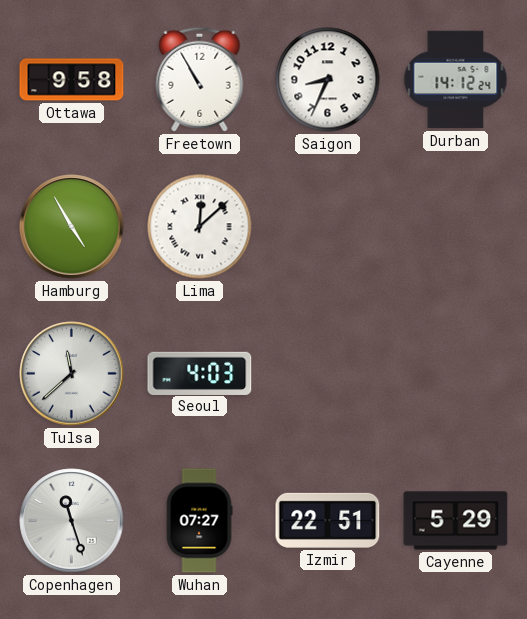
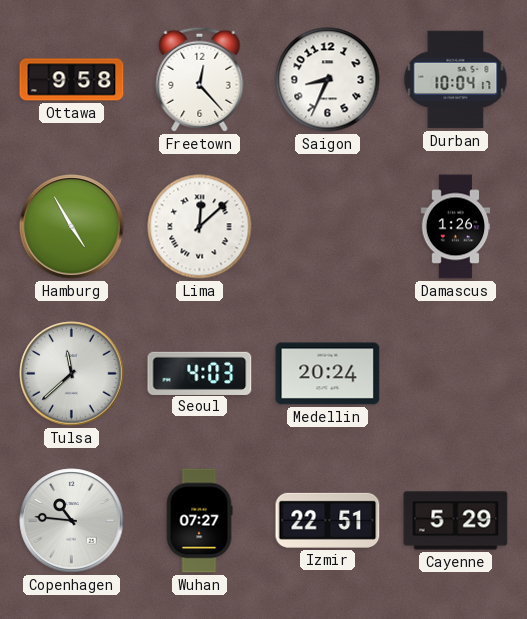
Freetown: 10:55 -> 12:23
Durban: 14:12 -> 10:04
Damascus: none -> 1:26
Medellin: none -> 20:24
Copenhagen: 11:27 -> 10:46
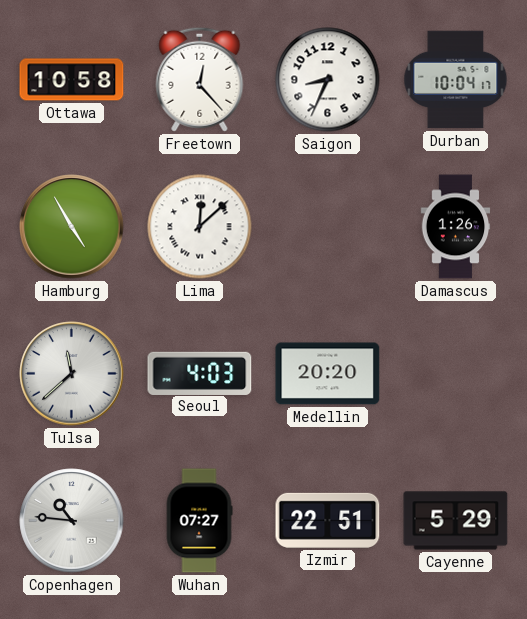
Ottawa: 9:58 -> 10:58
Medellin: 20:24 -> 20:20
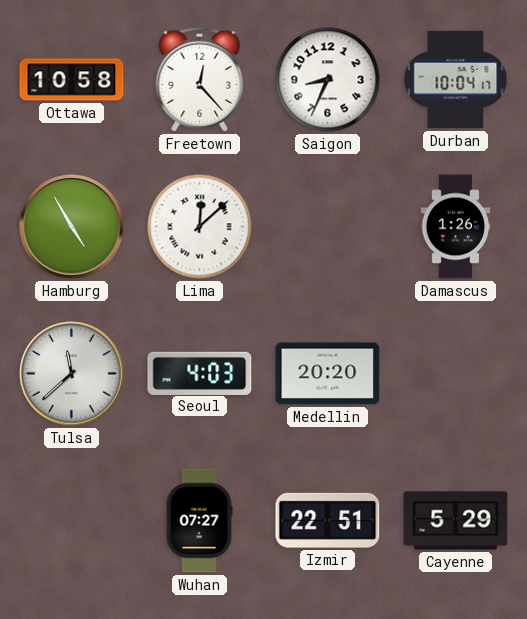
Copenhagen: 10:46 -> none
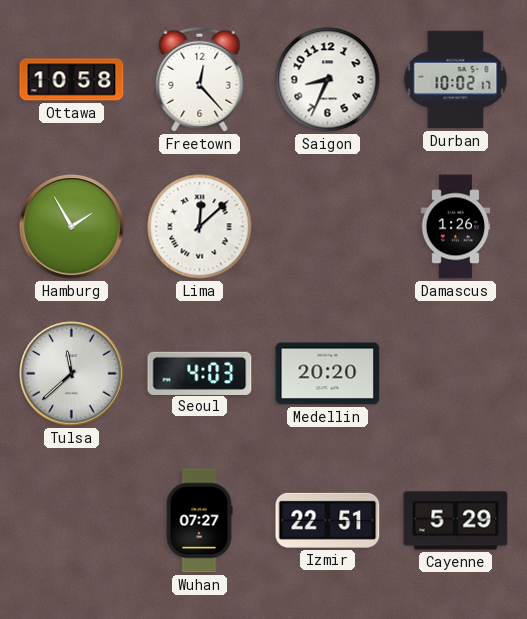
Durban: 10:04 -> 10:02
Hamburg: 4:55 -> 1:55
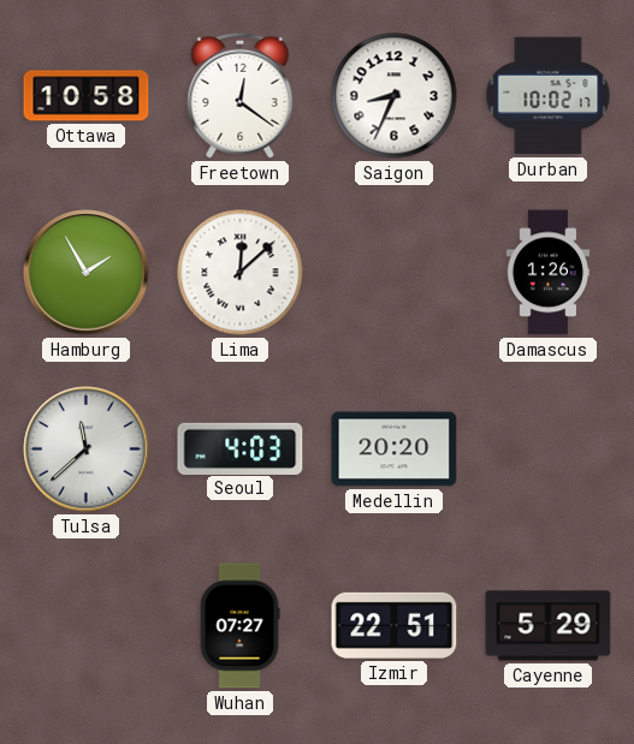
Freetown: 12:23 -> 12:21
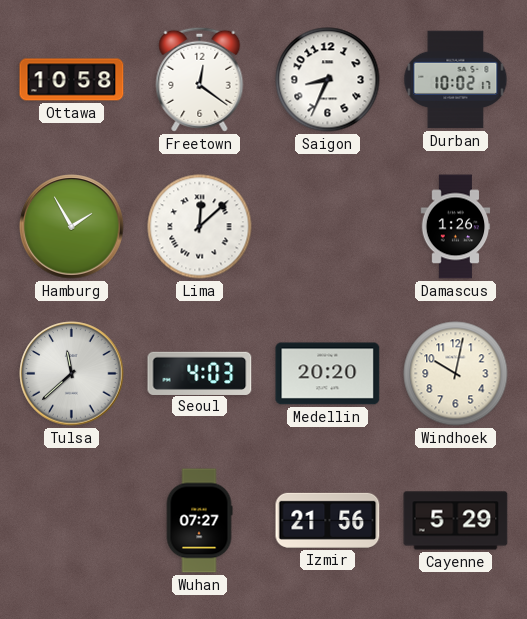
Windhoek: none -> 10:02
Izmir: 22:51 -> 21:56
